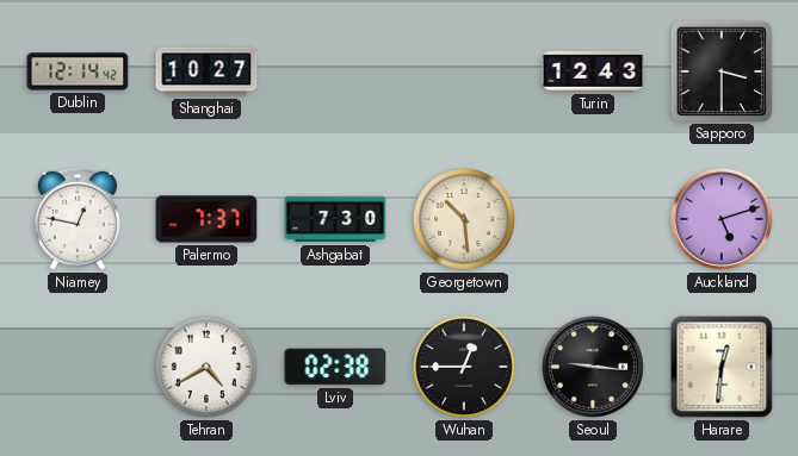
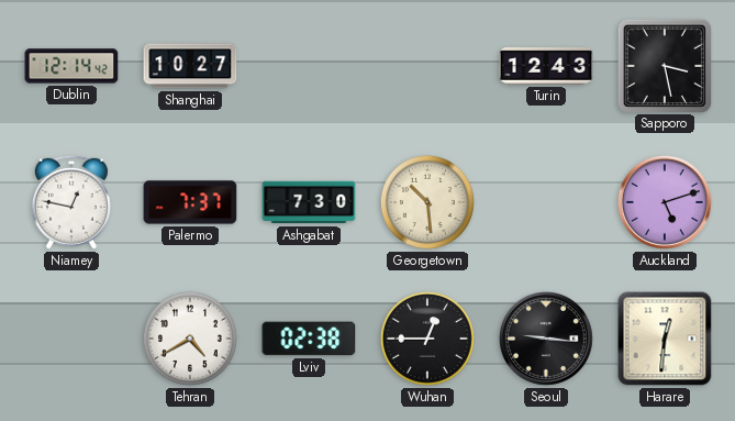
Sapporo: 3:30 -> 3:28
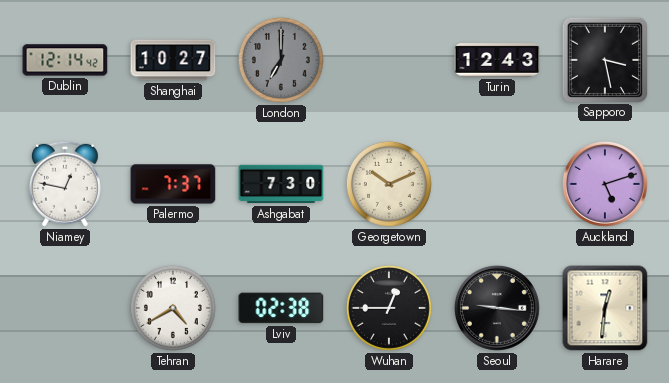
London: none -> 7:00
Georgetown: 10:29 -> 10:11
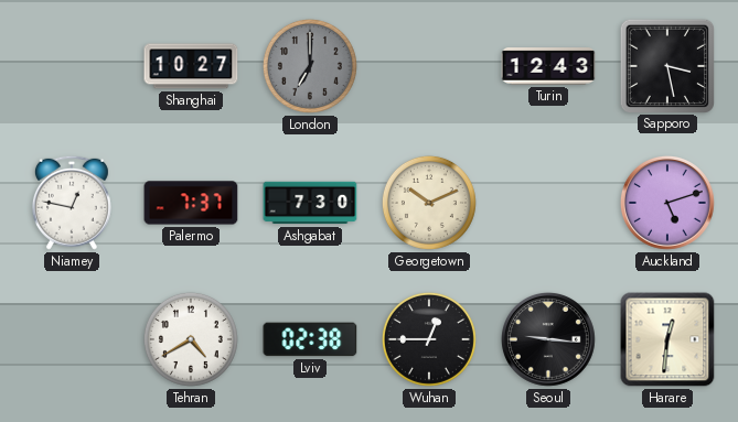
Dublin: 12:14 -> none
